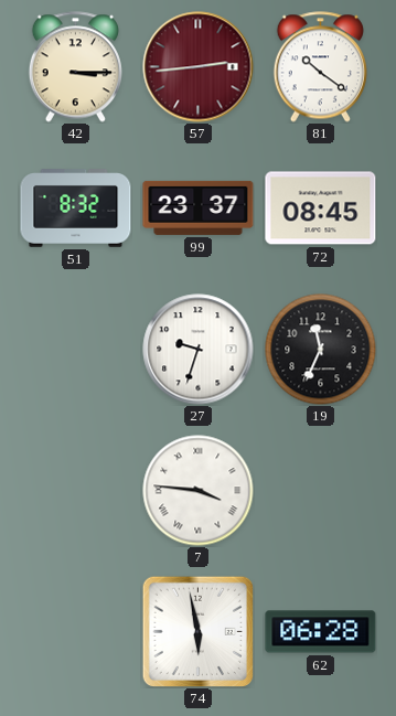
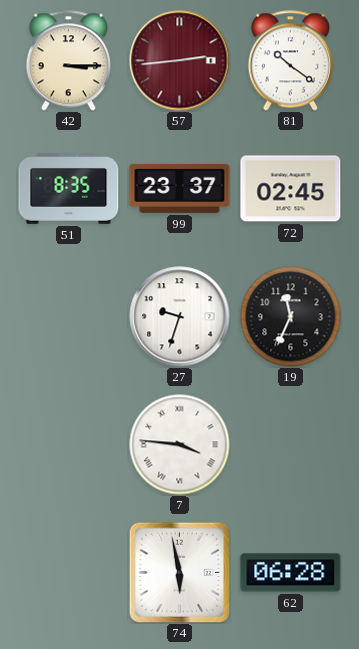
51: 8:32 -> 8:35
72: 08:45 -> 02:45
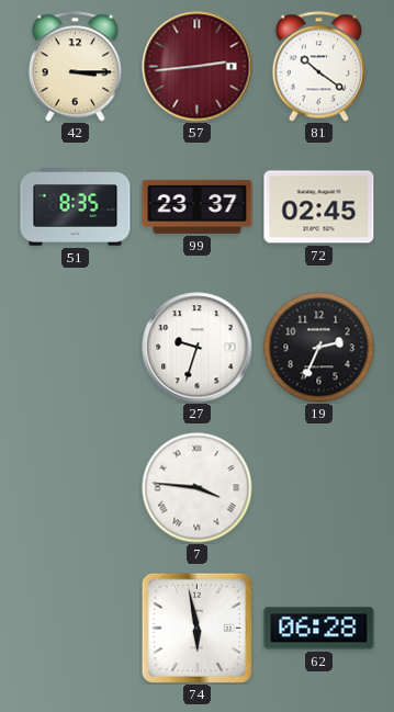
19: 11:34 -> 2:34
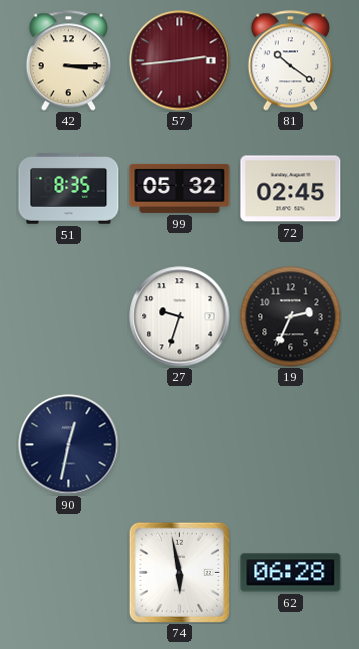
99: 23:37 -> 05:32
90: none -> 12:32
7: 3:46 -> none
